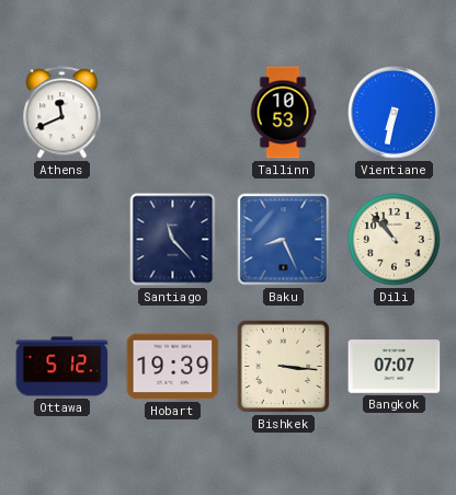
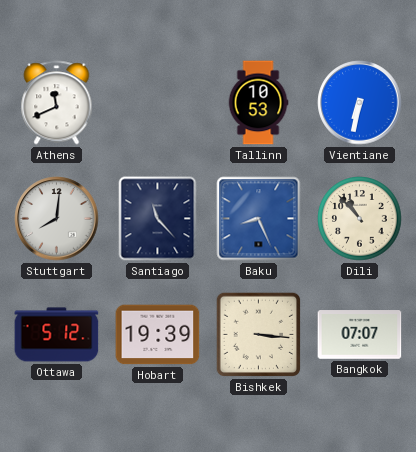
Stuttgart: none -> 8:01
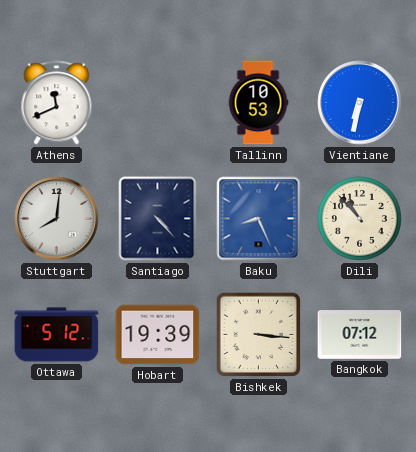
Santiago: 11:23 -> 4:23
Bangkok: 07:07 -> 07:12
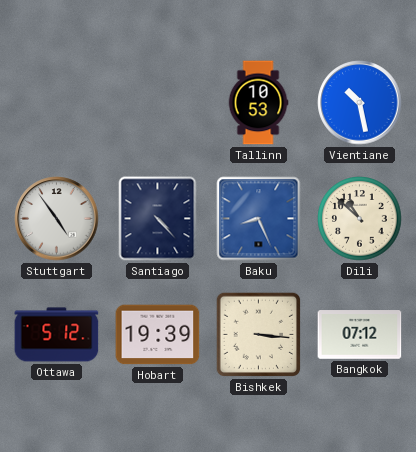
Athens: 11:41 -> none
Vientiane: 6:32 -> 10:28
Stuttgart: 8:01 -> 4:54
Dili: 10:53 -> 10:52
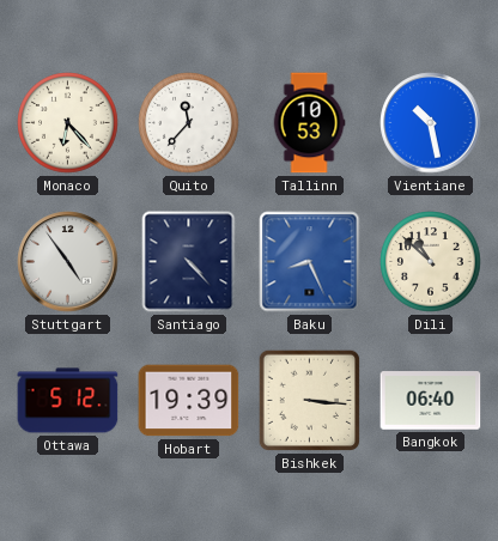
Monaco: none -> 6:23
Quito: none -> 11:37
Bangkok: 07:12 -> 06:40
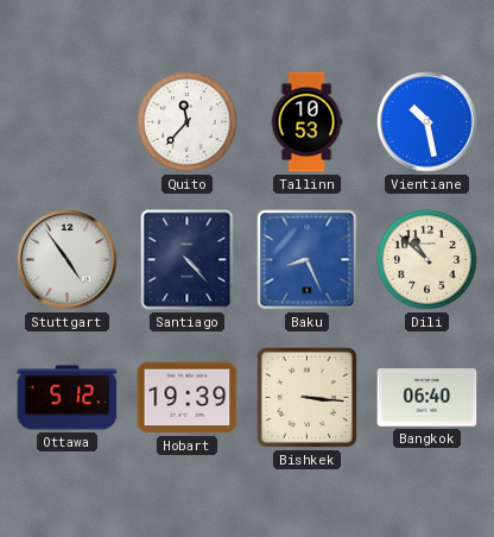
Monaco: 6:23 -> none
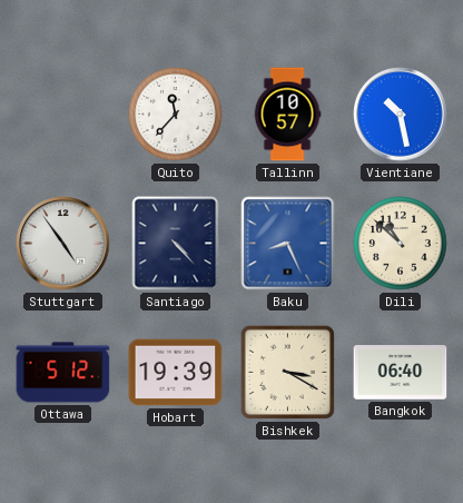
Tallinn: 10:53 -> 10:57
Bishkek: 3:16 -> 3:20
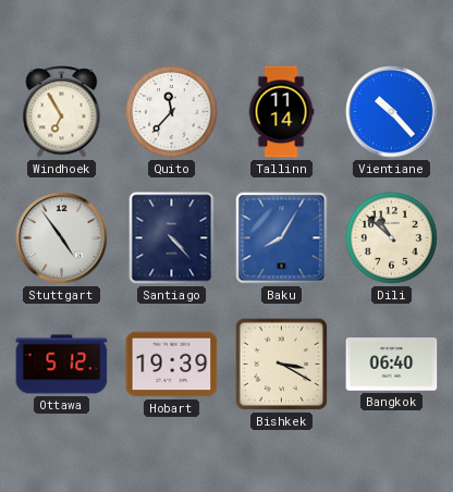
Windhoek: none -> 6:55
Tallinn: 10:57 -> 11:14
Vientiane: 10:28 -> 10:23
Baku: 8:26 -> 8:05
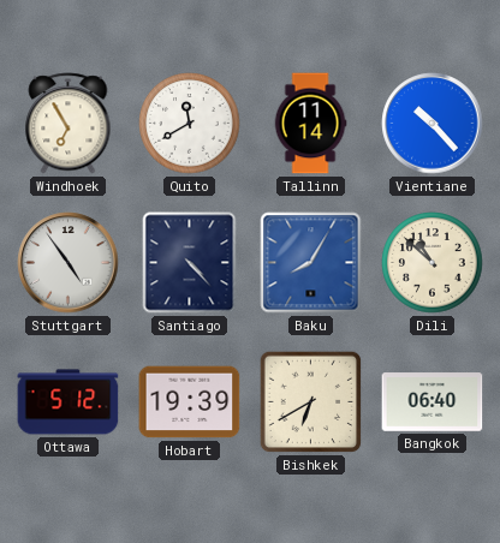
Quito: 11:37 -> 11:40
Bishkek: 3:20 -> 6:40
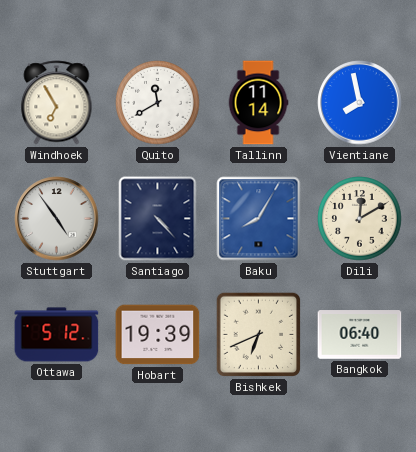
Vientiane: 10:23 -> 7:58
Dili: 10:52 -> 12:10
Bishkek: 6:40 -> 6:41
